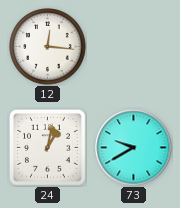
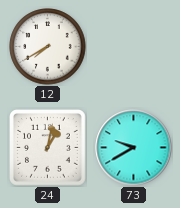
12: 12:16 -> 7:40
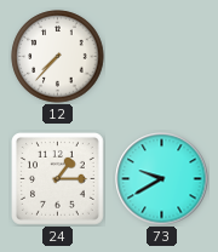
12: 7:40 -> 7:37
24: 1:02 -> 1:15
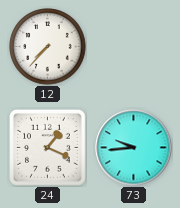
24: 1:15 -> 1:19
73: 9:40 -> 9:44
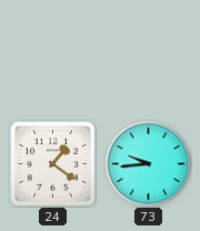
12: 7:37 -> none
24: 1:19 -> 1:21
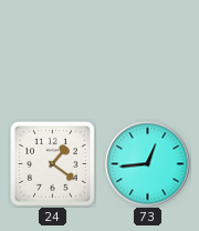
73: 9:44 -> 12:44
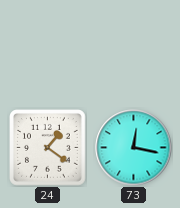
73: 12:44 -> 12:17
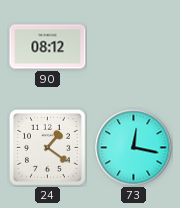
90: none -> 08:12
